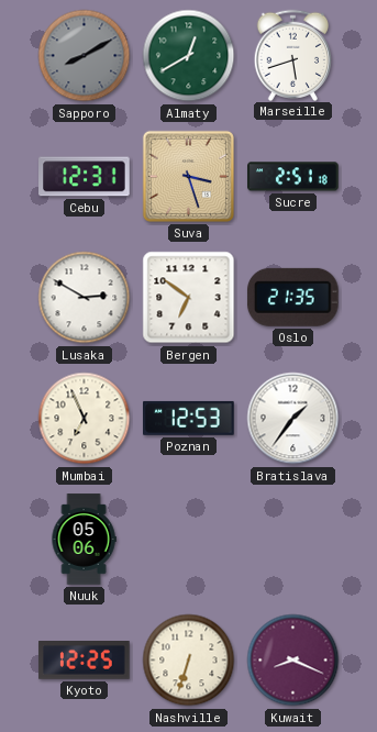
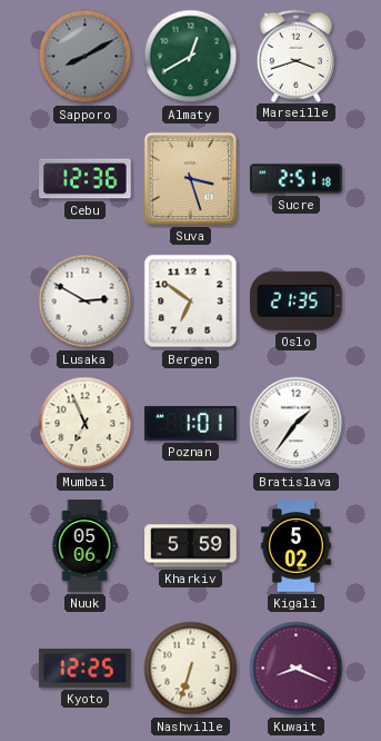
Marseille: 5:42 -> 3:42
Cebu: 12:31 -> 12:36
Poznan: 12:53 -> 1:01
Kharkiv: none -> 5:59
Kigali: none -> 5:02
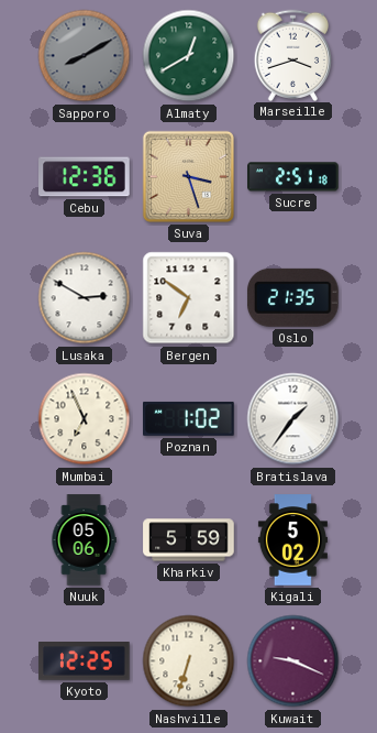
Poznan: 1:01 -> 1:02
Kuwait: 8:19 -> 9:19
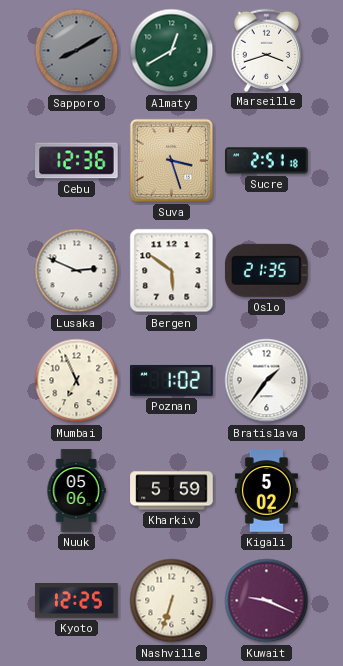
Lusaka: 2:50 -> 2:49
Bergen: 6:51 -> 5:51
